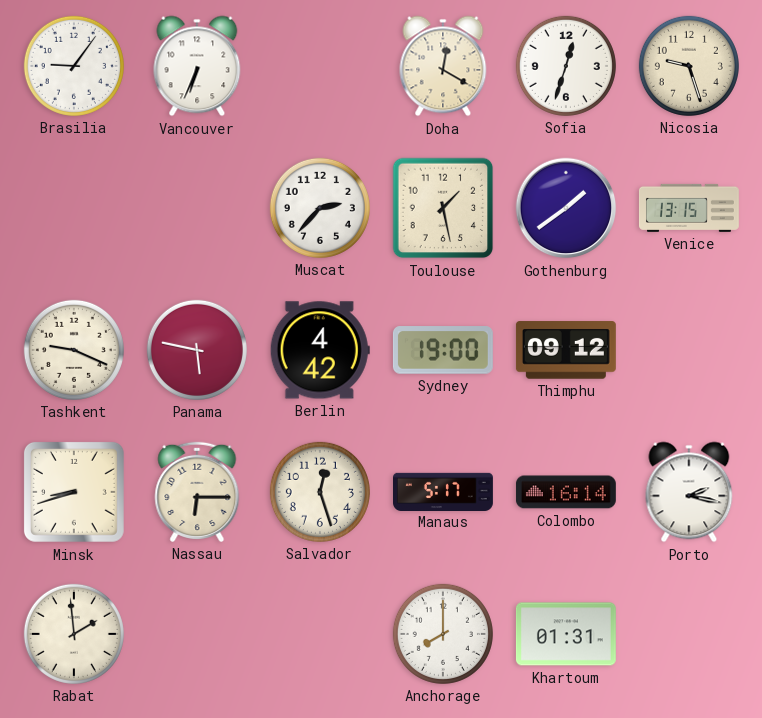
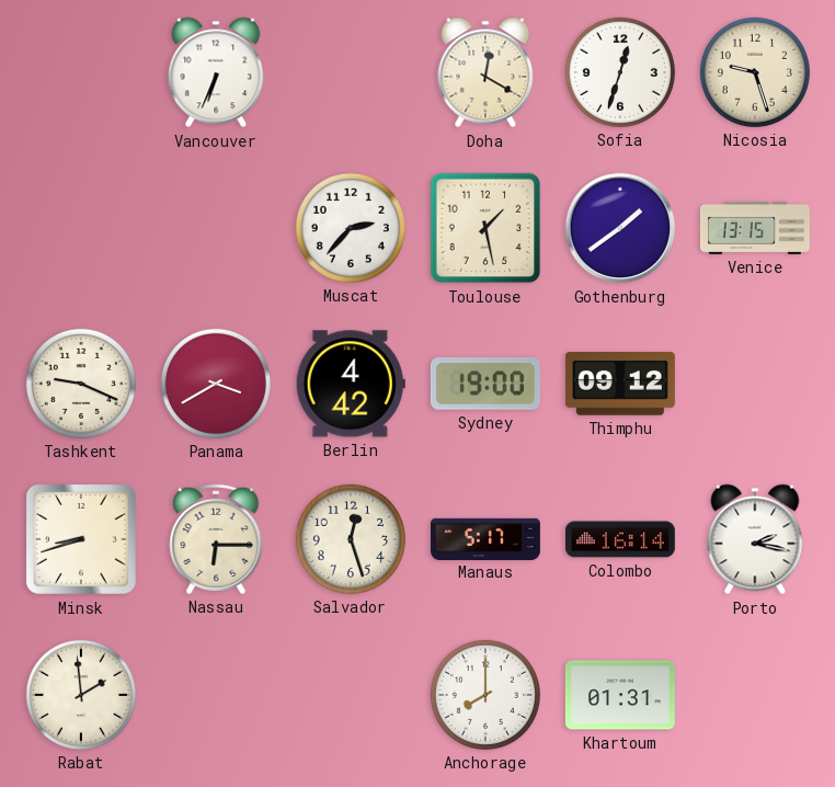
Brasilia: 9:06 -> none
Panama: 5:47 -> 3:40
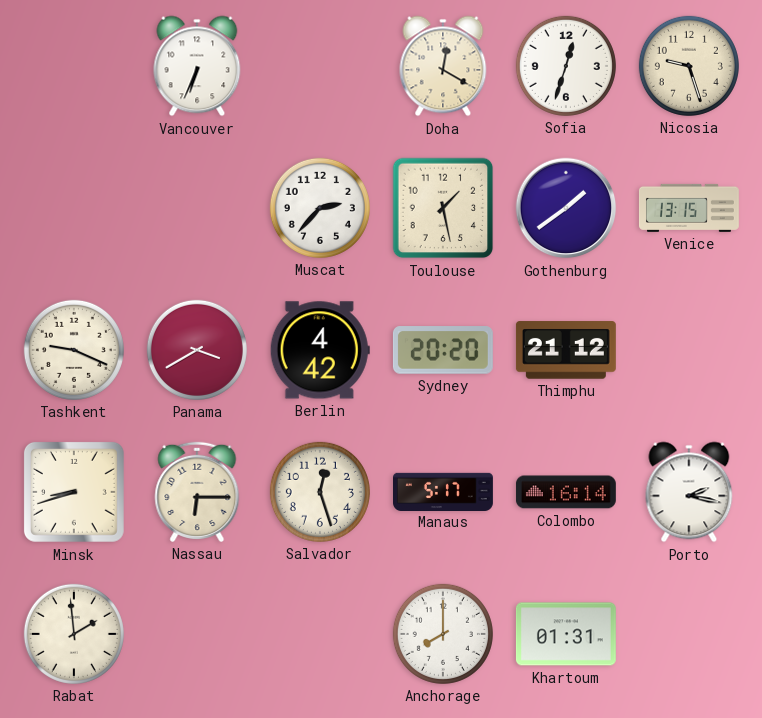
Sydney: 19:00 -> 20:20
Thimphu: 09:12 -> 21:12
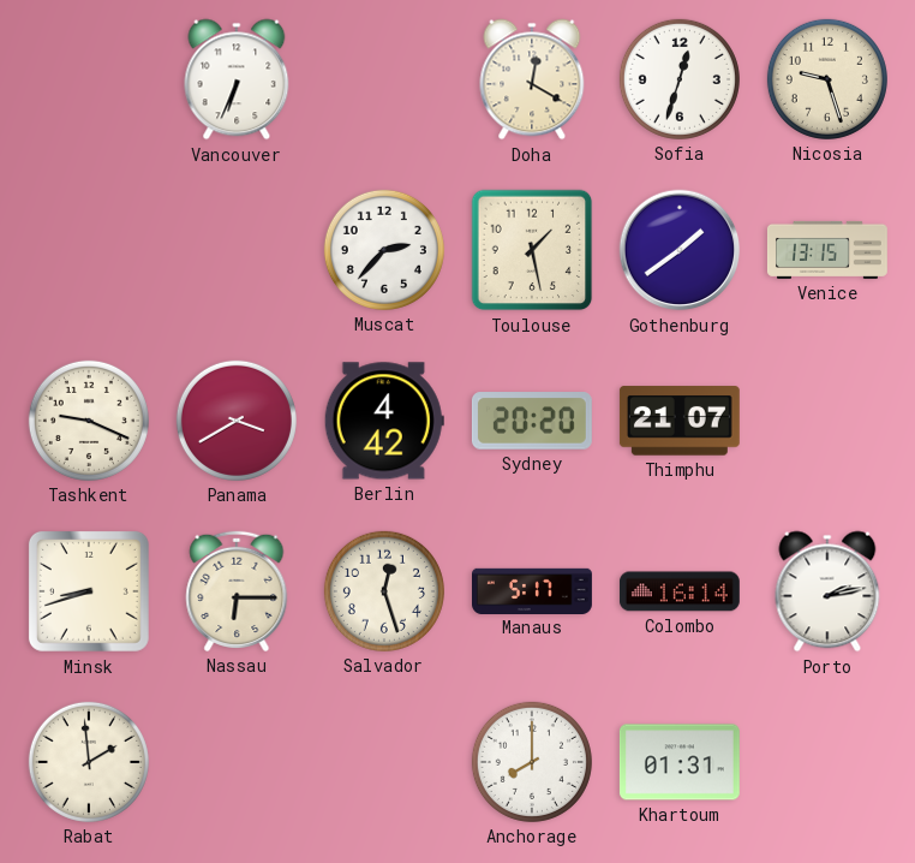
Thimphu: 21:12 -> 21:07
Porto: 2:17 -> 2:13
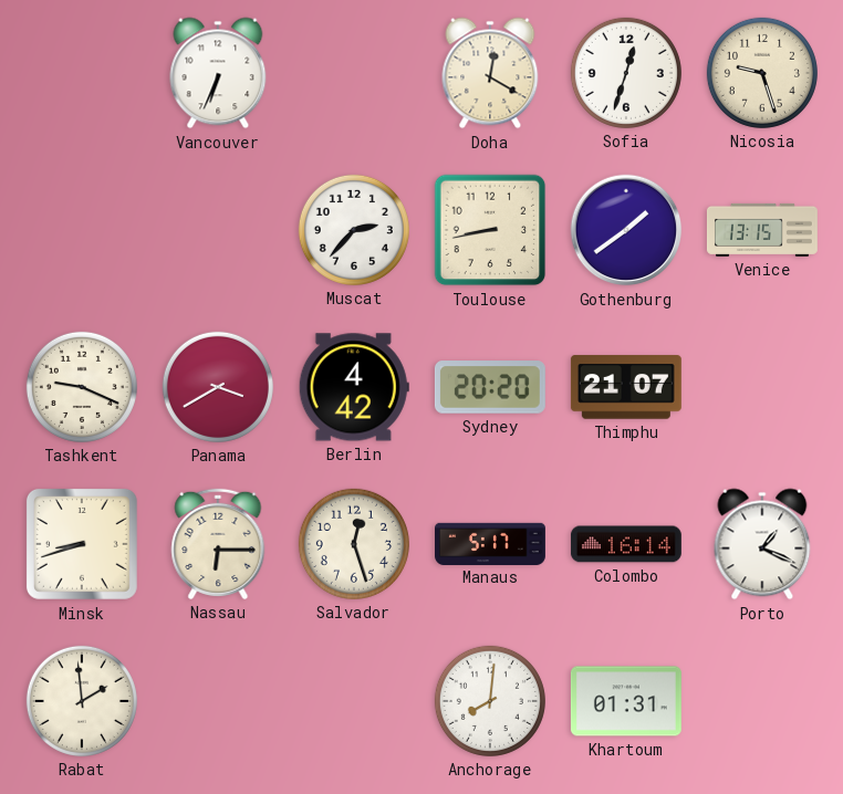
Toulouse: 1:28 -> 8:43
Porto: 2:13 -> 1:19
Anchorage: 8:00 -> 8:01
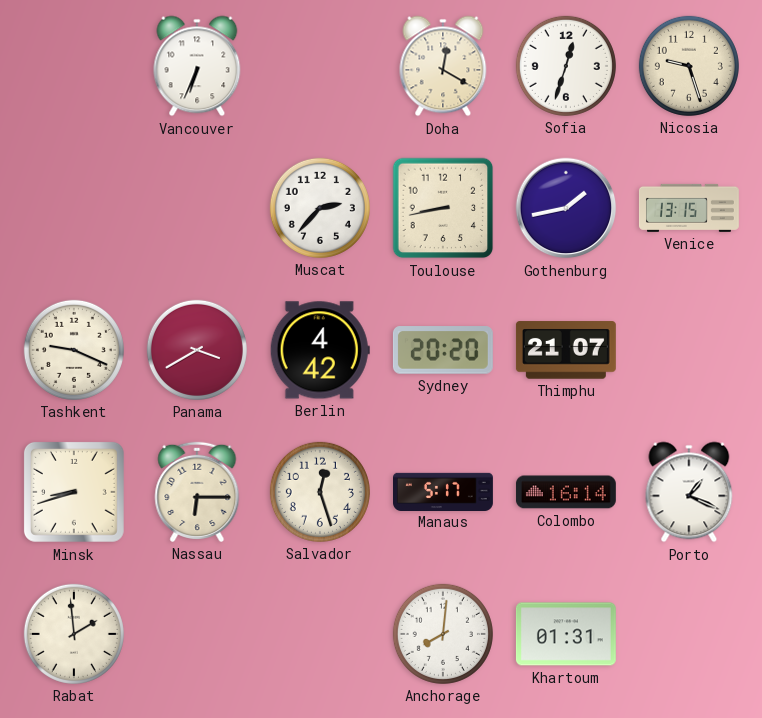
Gothenburg: 1:39 -> 1:43
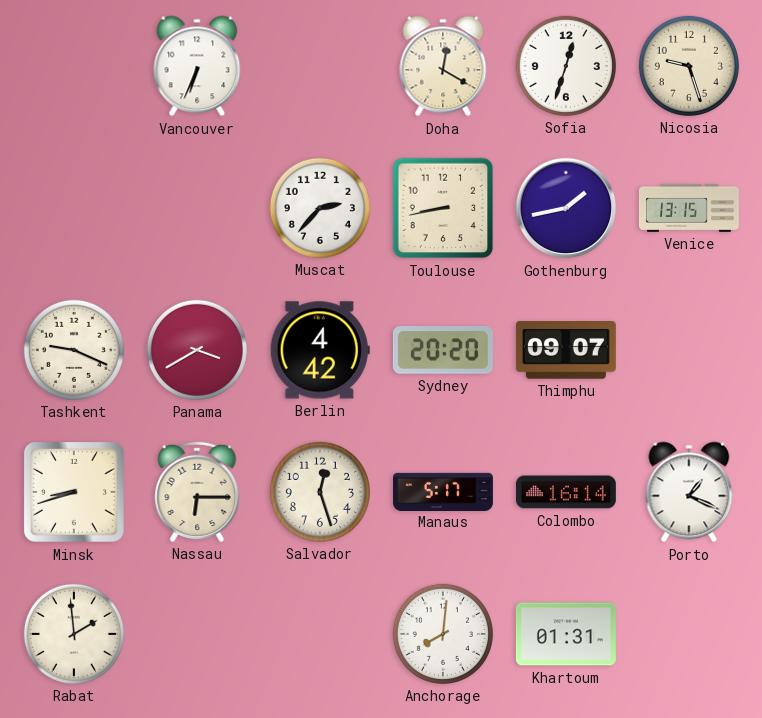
Thimphu: 21:07 -> 09:07
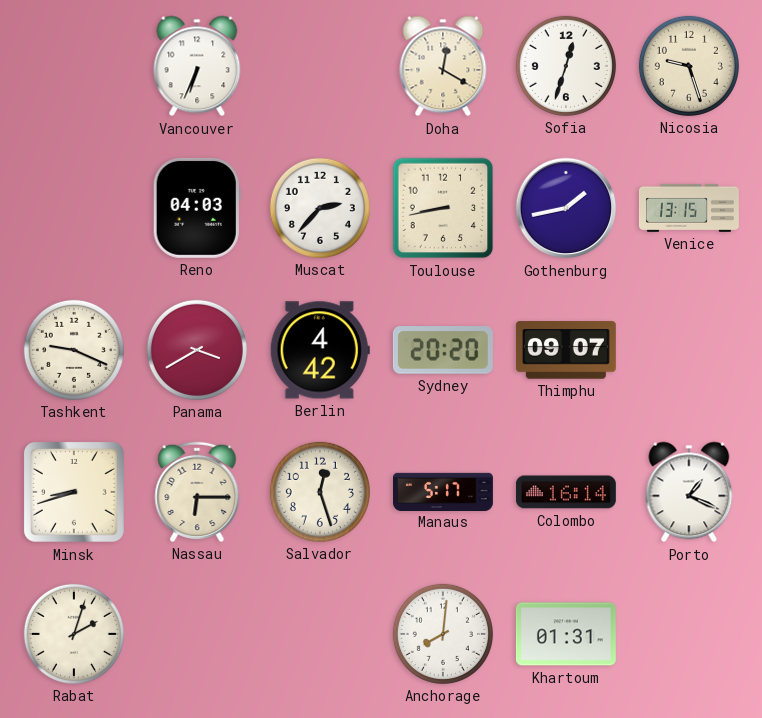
Reno: none -> 04:03
Rabat: 1:59 -> 2:03
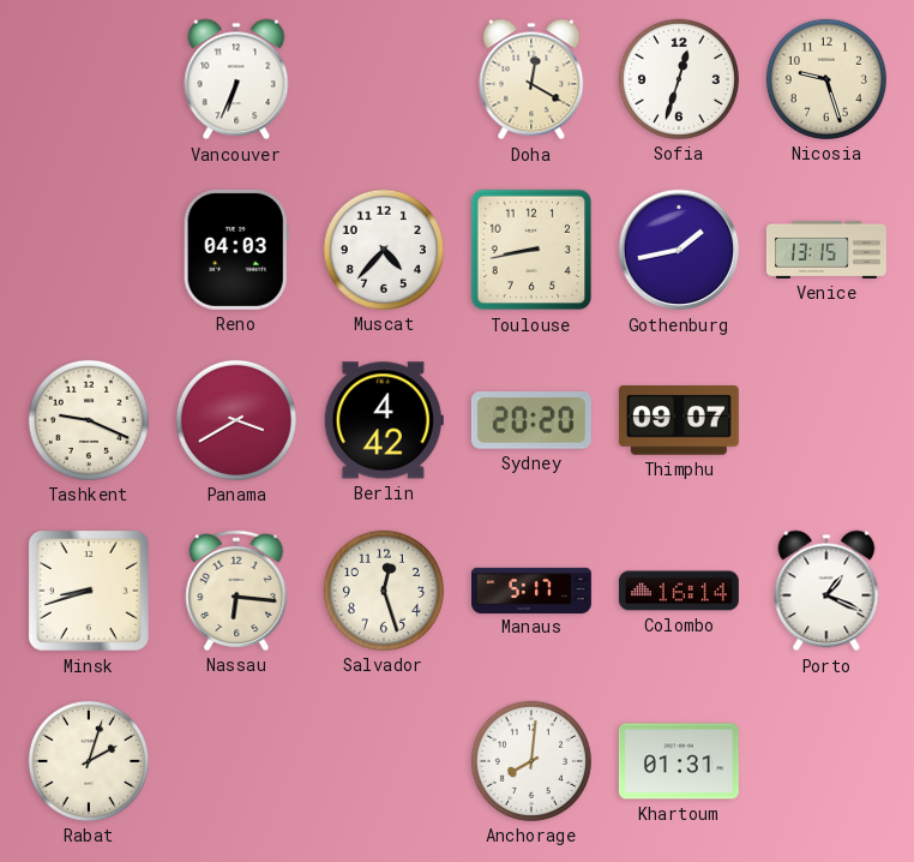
Muscat: 2:37 -> 4:37
Nassau: 6:15 -> 6:16
